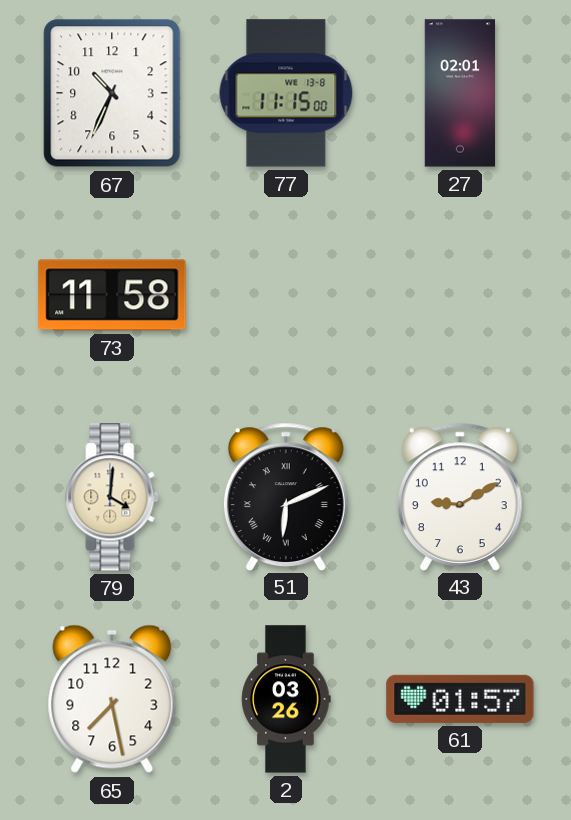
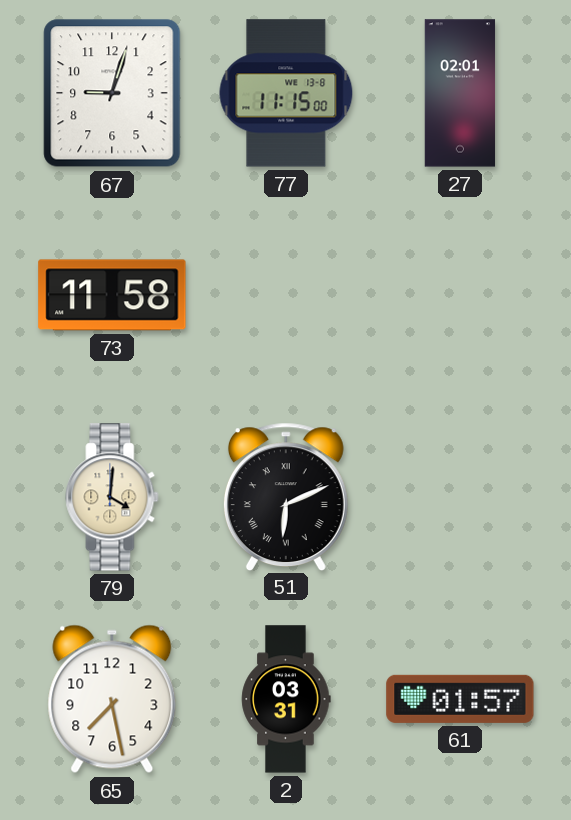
67: 10:34 -> 9:03
43: 9:10 -> none
2: 03:26 -> 03:31
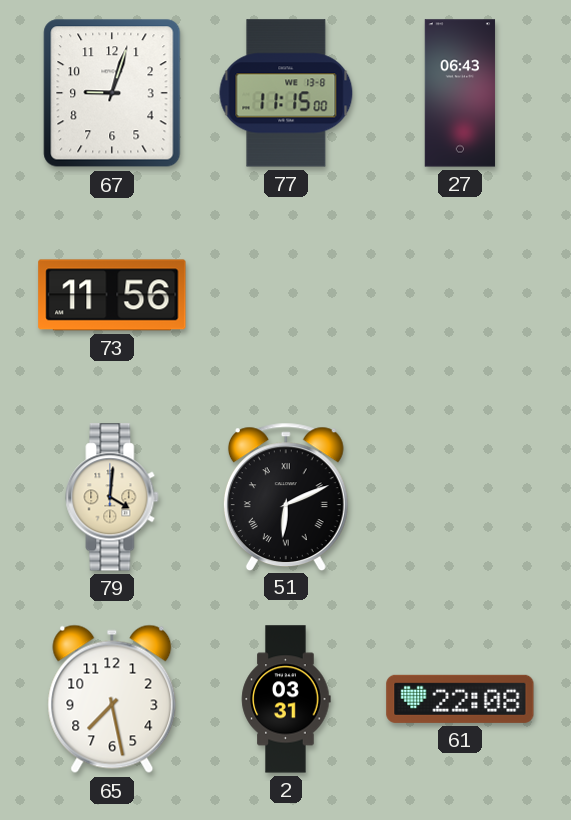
27: 02:01 -> 06:43
73: 11:58 -> 11:56
61: 01:57 -> 22:08
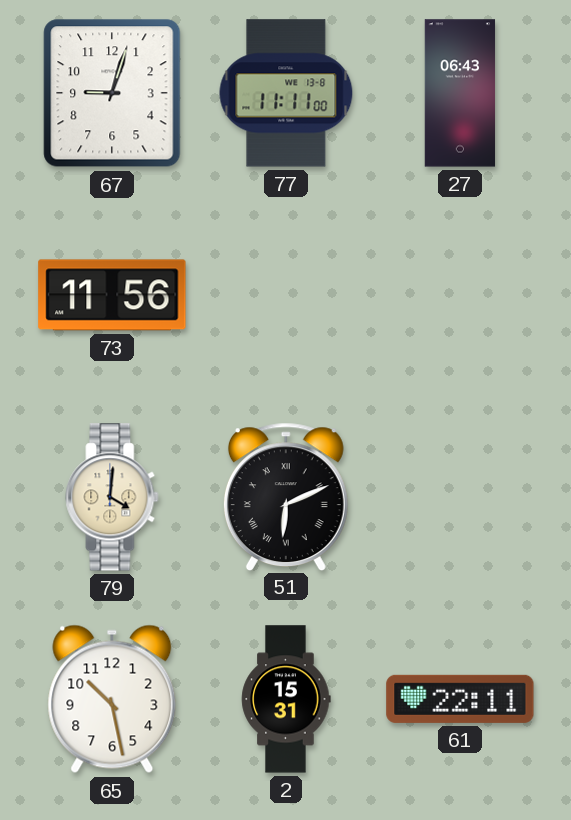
77: 11:15 -> 11:11
65: 7:28 -> 10:28
2: 03:31 -> 15:31
61: 22:08 -> 22:11
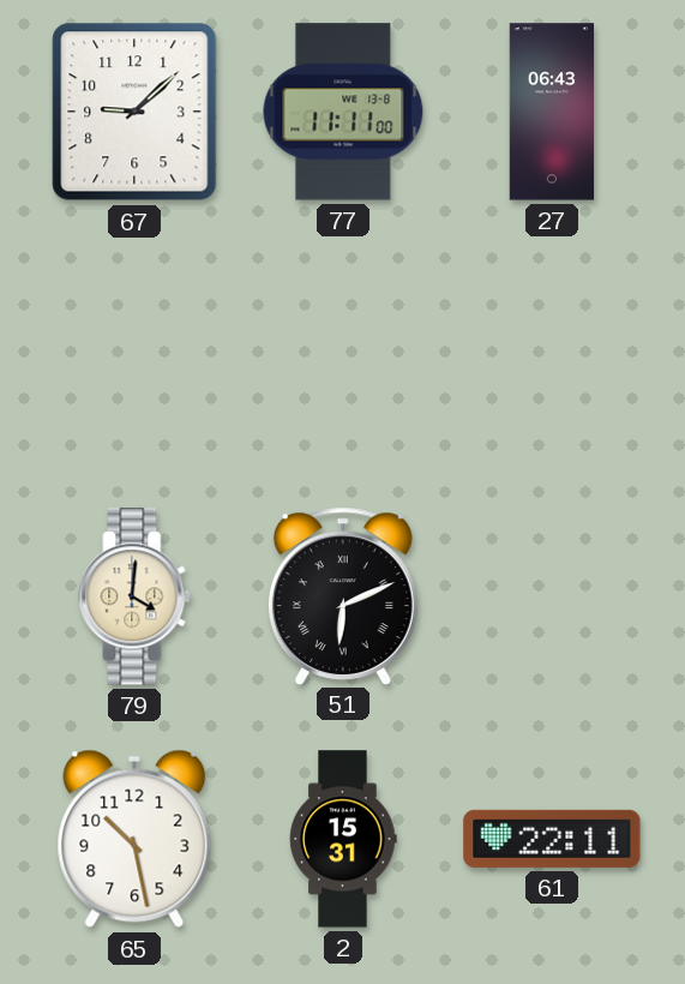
67: 9:03 -> 9:08
73: 11:56 -> none
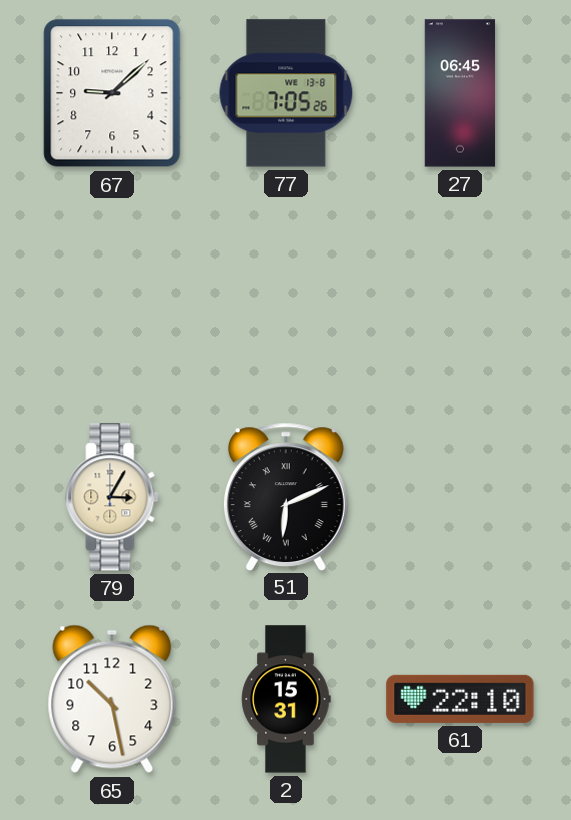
77: 11:11 -> 7:05
27: 06:43 -> 06:45
79: 4:01 -> 3:05
61: 22:11 -> 22:10
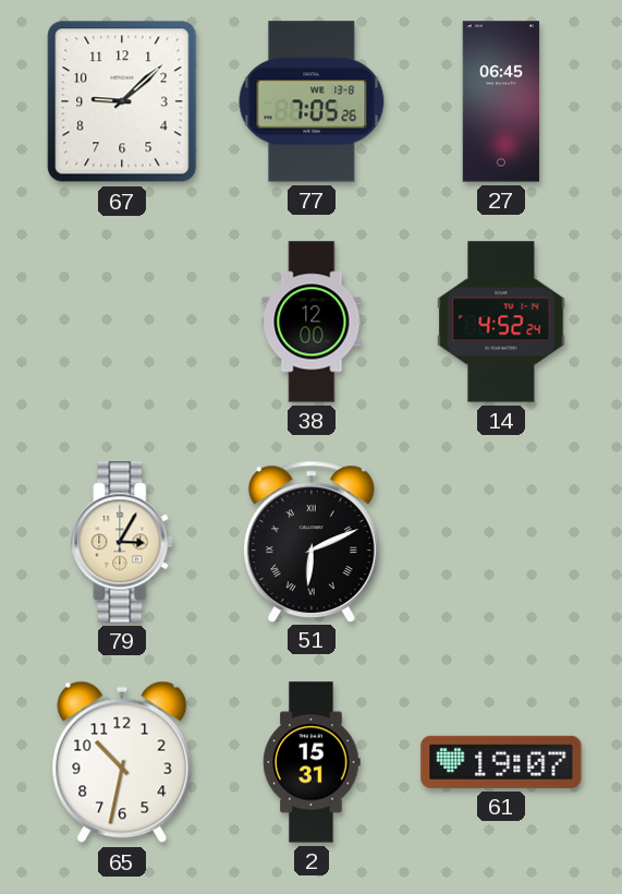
38: none -> 12:00
14: none -> 4:52
65: 10:28 -> 10:32
61: 22:10 -> 19:07
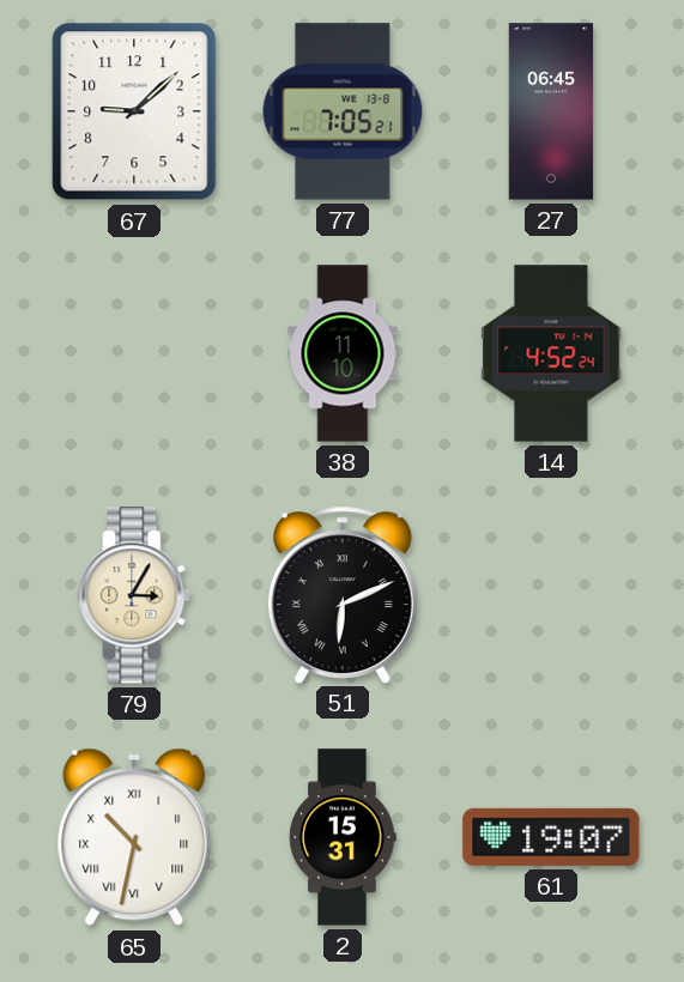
77: 7:05:26 -> 7:05:21
38: 12:00 -> 11:10
65 numerals: Arabic -> Roman
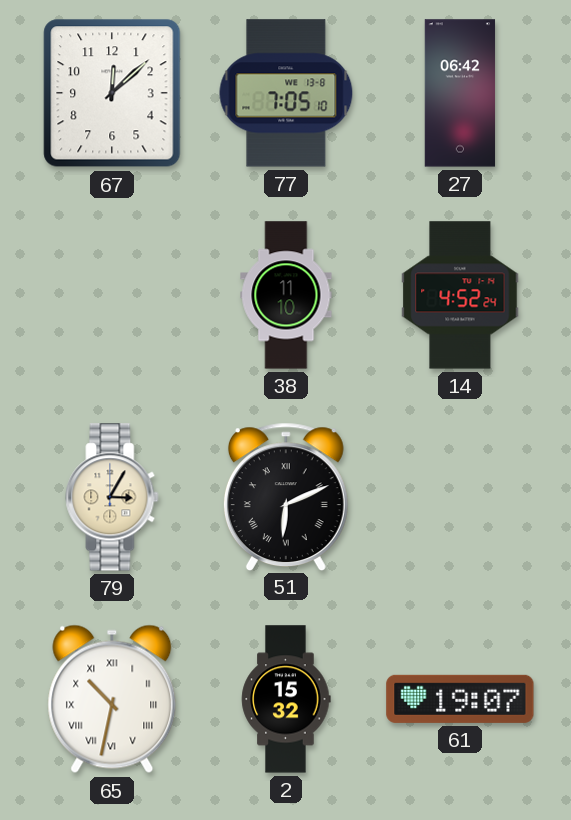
67: 9:08 -> 12:08
77: 7:05:21 -> 7:05:10
27: 06:45 -> 06:42
2: 15:31 -> 15:32
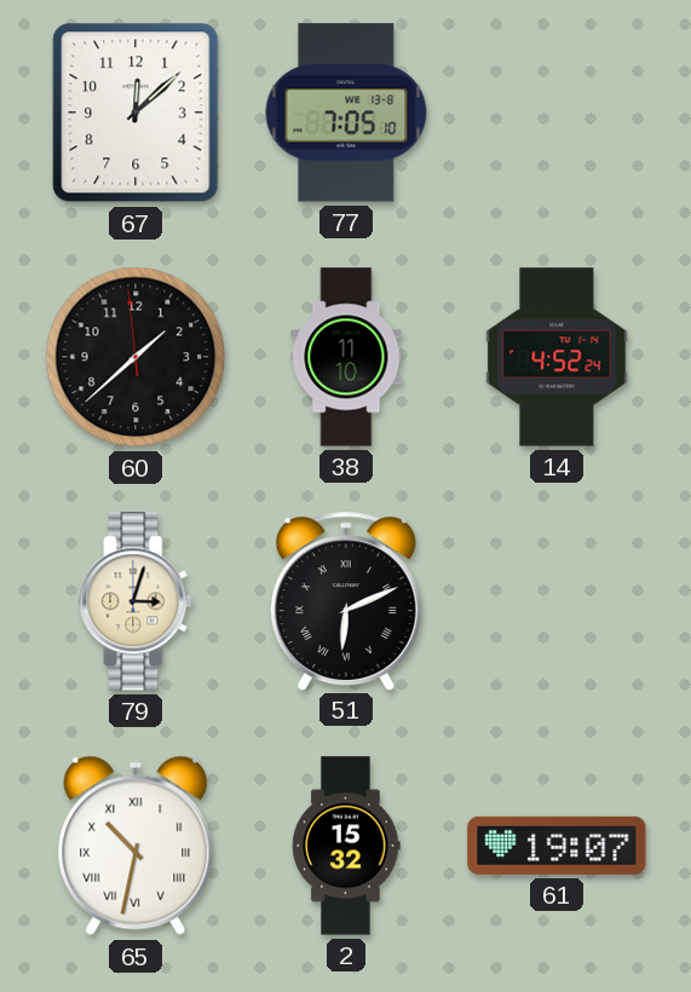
27: 06:42 -> none
60: none -> 1:37
79: 3:05 -> 3:03
